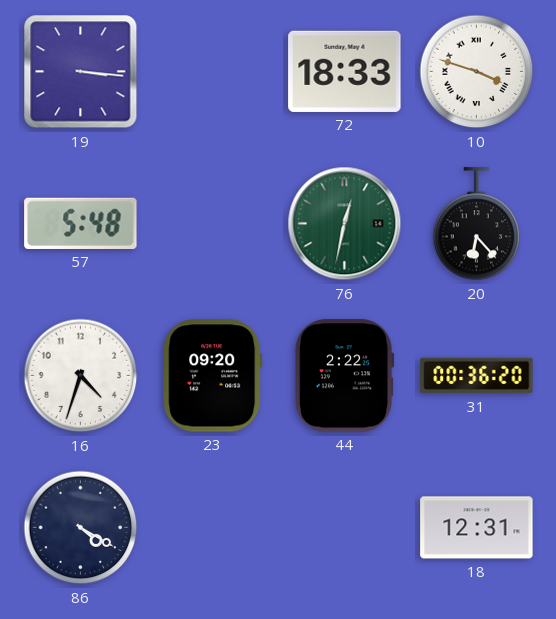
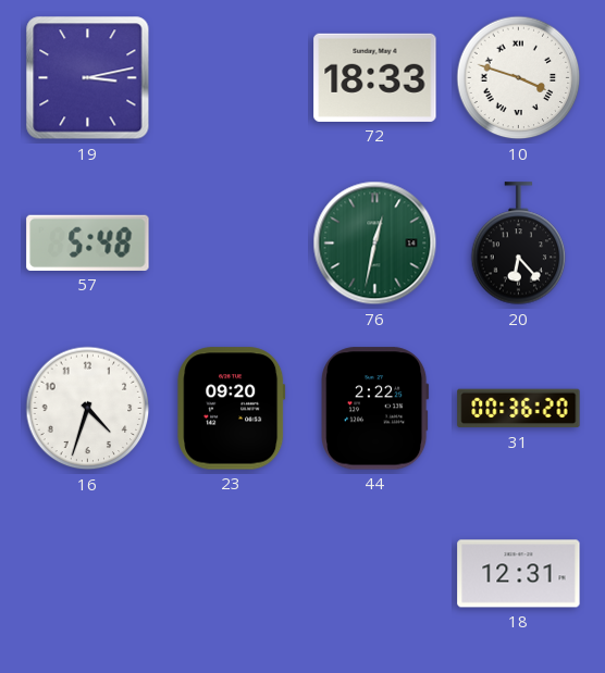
19: 3:16 -> 3:13
86: 4:20 -> none
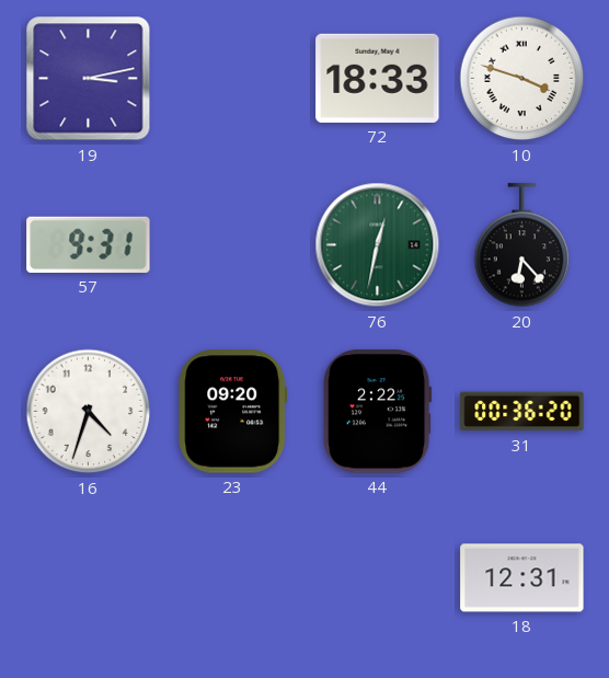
57: 5:48 -> 9:31
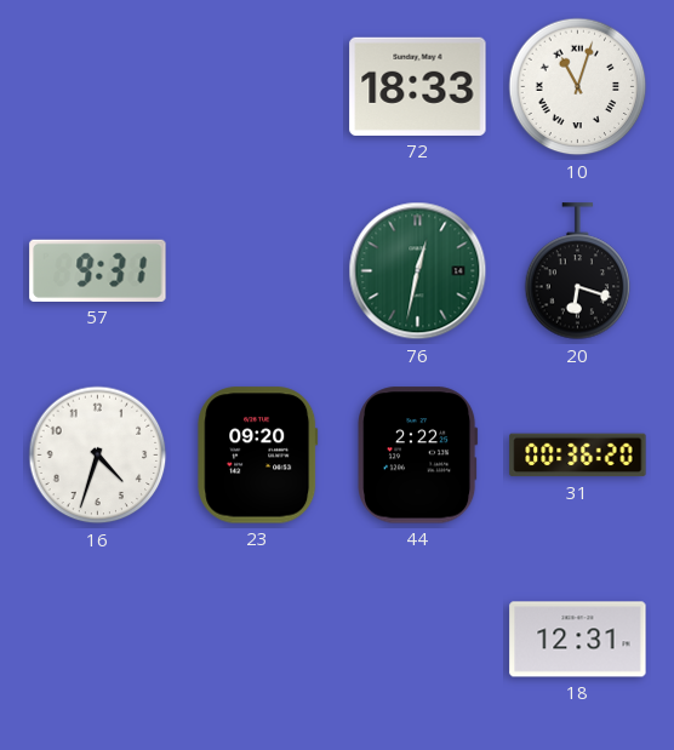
19: 3:13 -> none
10: 3:48 -> 11:03
20: 6:23 -> 6:18
